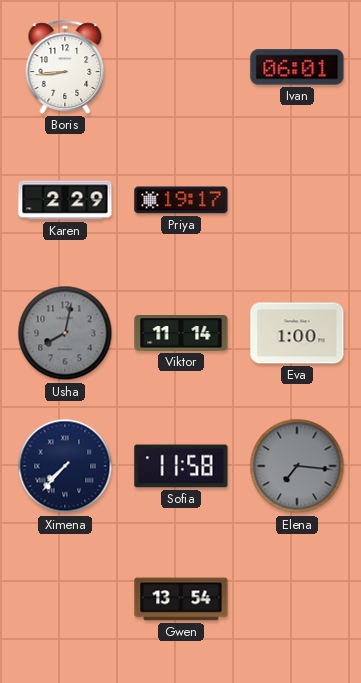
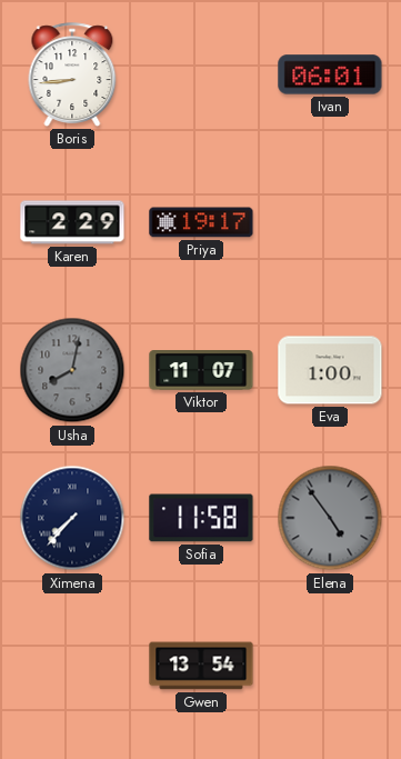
Viktor: 11:14 -> 11:07
Elena: 7:16 -> 4:54
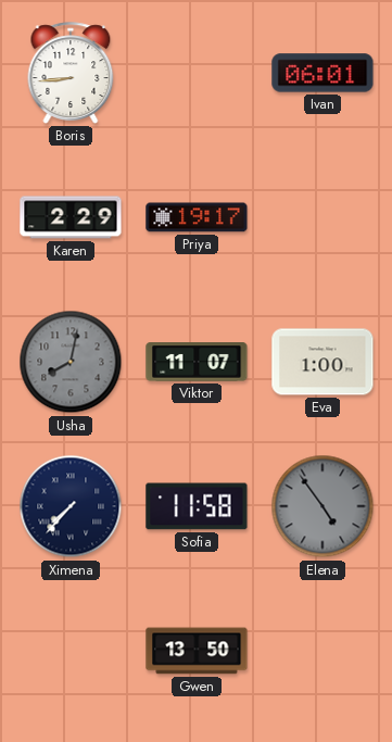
Gwen: 13:54 -> 13:50
